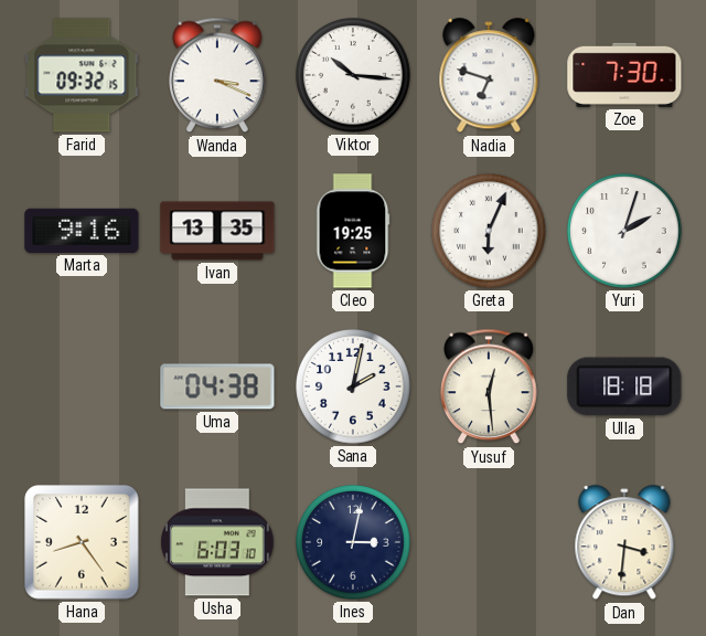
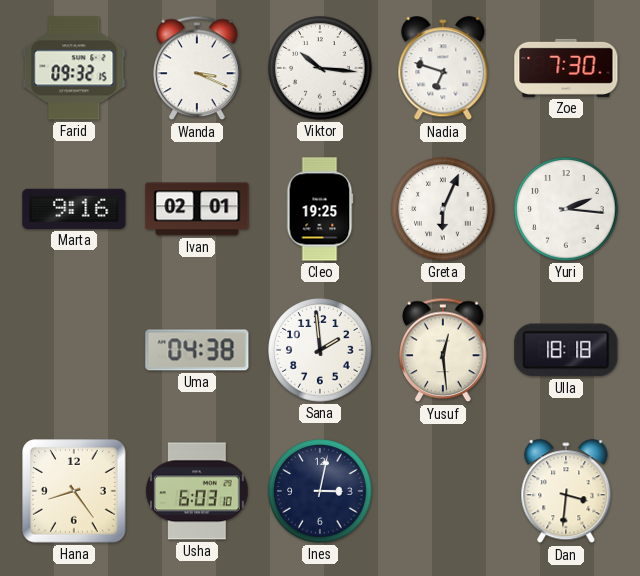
Ivan: 13:35 -> 02:01
Yuri: 2:03 -> 2:16
Sana: 2:02 -> 1:59
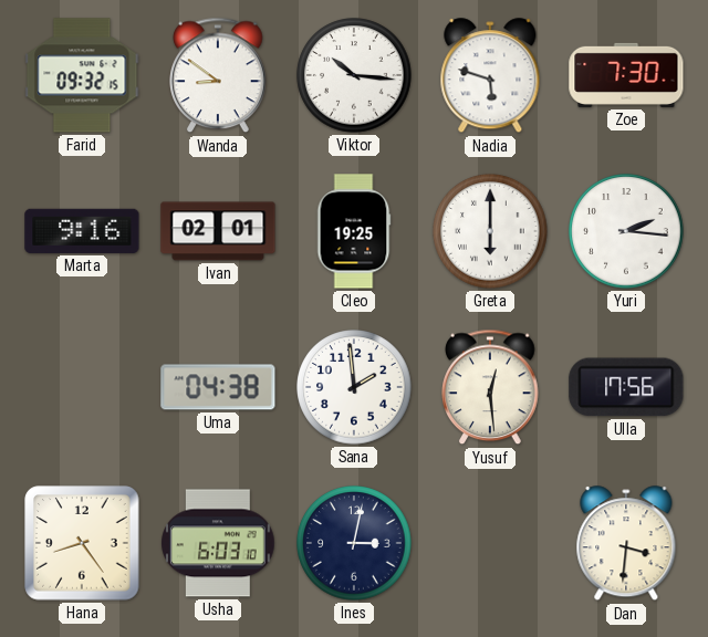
Wanda: 3:19 -> 8:51
Nadia: 6:48 -> 5:48
Greta: 6:04 -> 6:00
Ulla: 18:18 -> 17:56
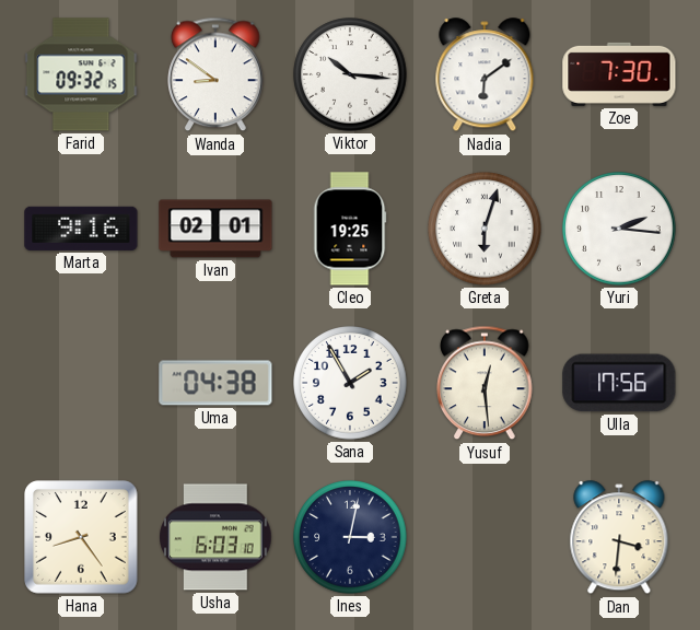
Nadia: 5:48 -> 6:09
Greta: 6:00 -> 6:03
Sana: 1:59 -> 1:55
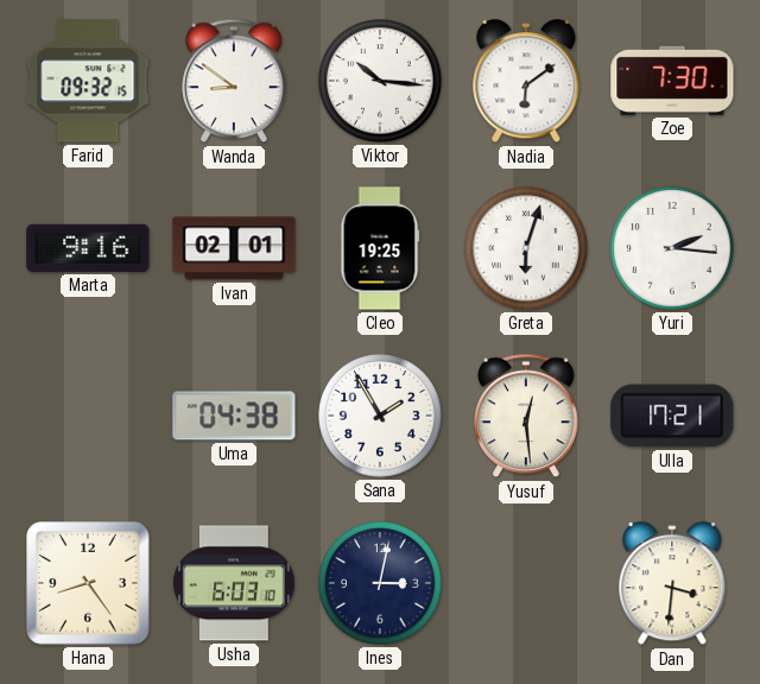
Ulla: 17:56 -> 17:21
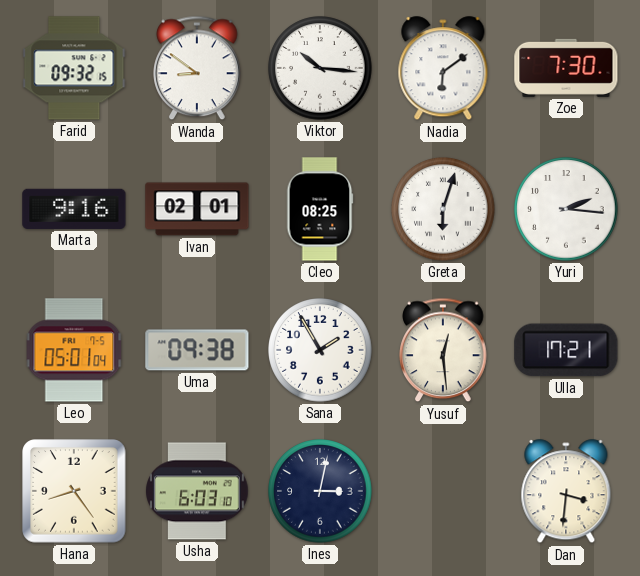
Cleo: 19:25 -> 08:25
Leo: none -> 05:01
Uma: 04:38 -> 09:38
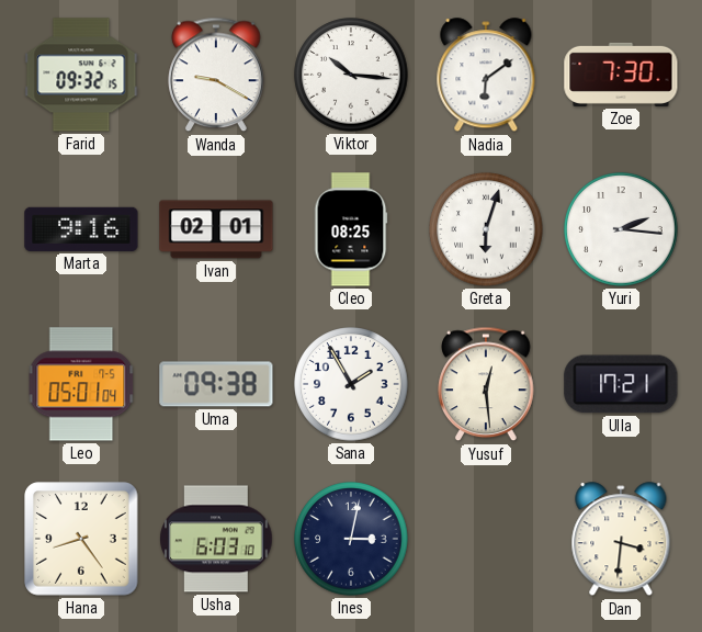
Wanda: 8:51 -> 9:20
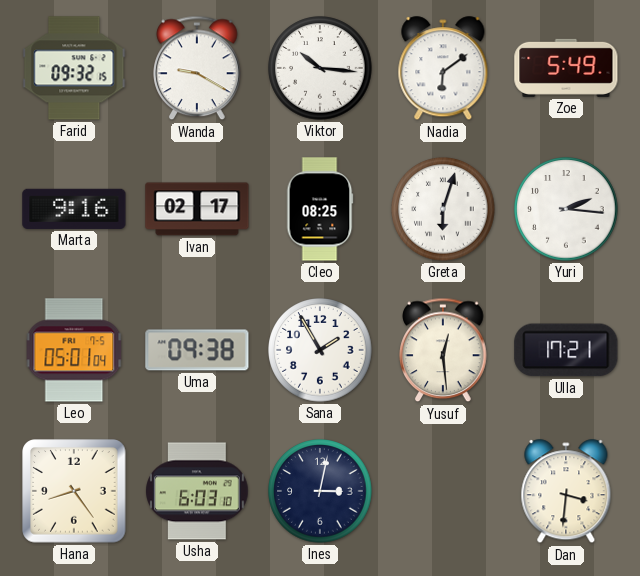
Zoe: 7:30 -> 5:49
Ivan: 02:01 -> 02:17
